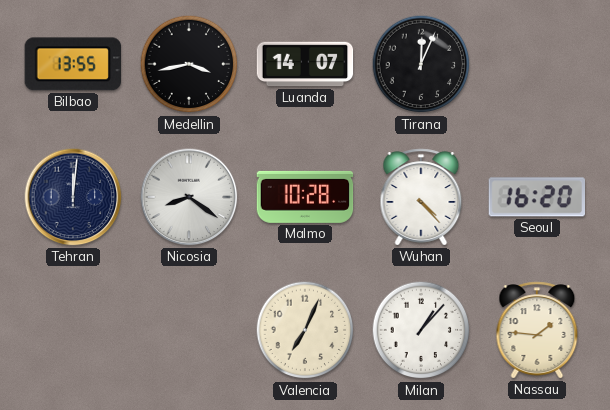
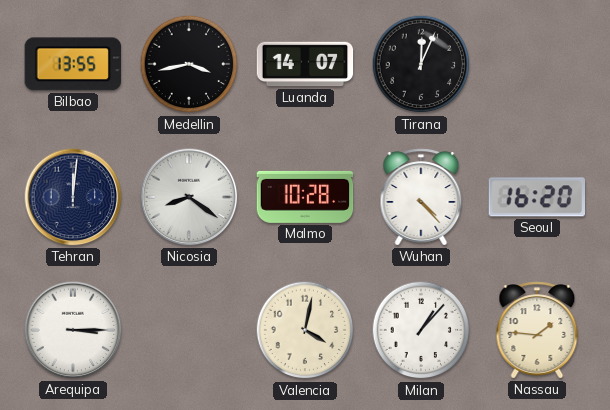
Arequipa: none -> 3:15
Valencia: 7:04 -> 4:02
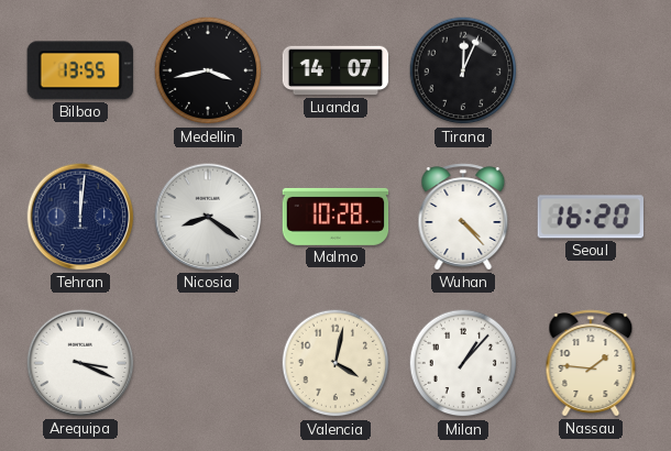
Arequipa: 3:15 -> 3:19
